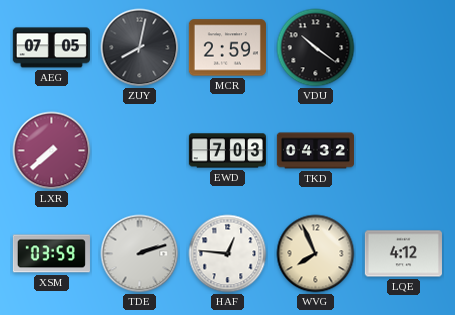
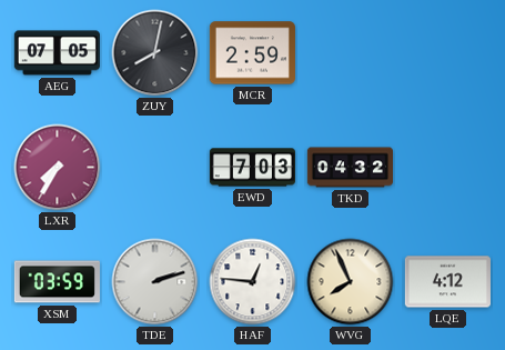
VDU: 10:21 -> none
LXR: 7:38 -> 7:35
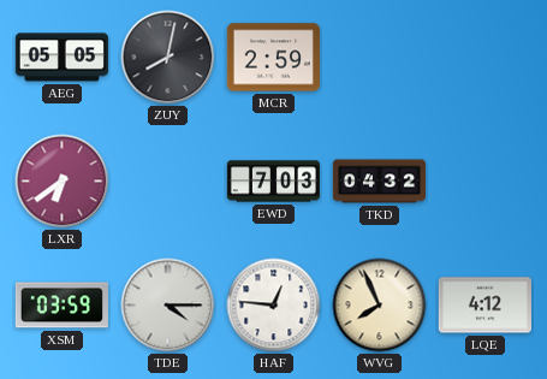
AEG: 07:05 -> 05:05
LXR: 7:35 -> 6:39
TDE: 2:12 -> 4:15
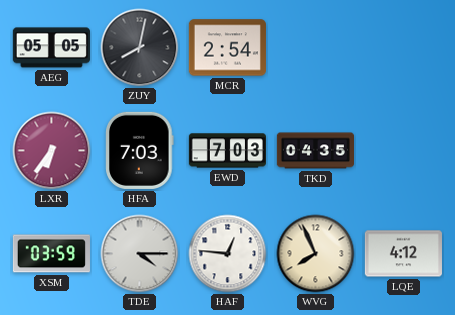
MCR: 2:59 -> 2:54
LXR: 6:39 -> 6:36
HFA: none -> 7:03
TKD: 04:32 -> 04:35
